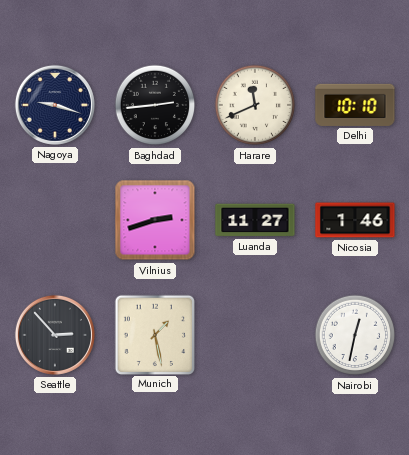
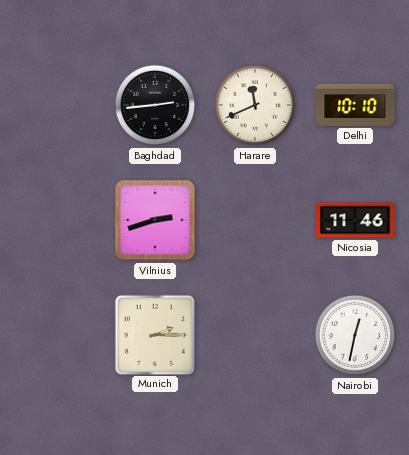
Nagoya: 9:18 -> none
Luanda: 11:27 -> none
Nicosia: 1:46 -> 11:46
Seattle: 2:53 -> none
Munich: 1:28 -> 2:15
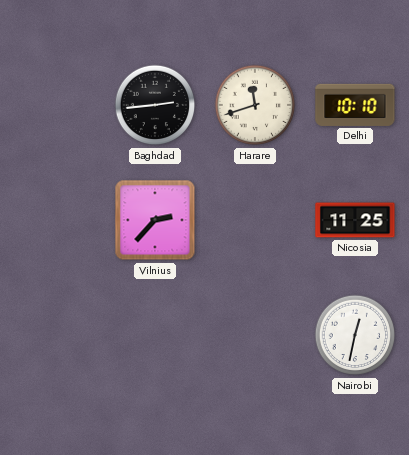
Harare: 11:41 -> 11:42
Vilnius: 2:42 -> 2:37
Nicosia: 11:46 -> 11:25
Munich: 2:15 -> none
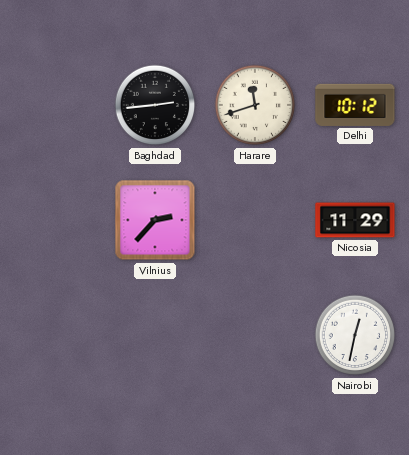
Delhi: 10:10 -> 10:12
Nicosia: 11:25 -> 11:29
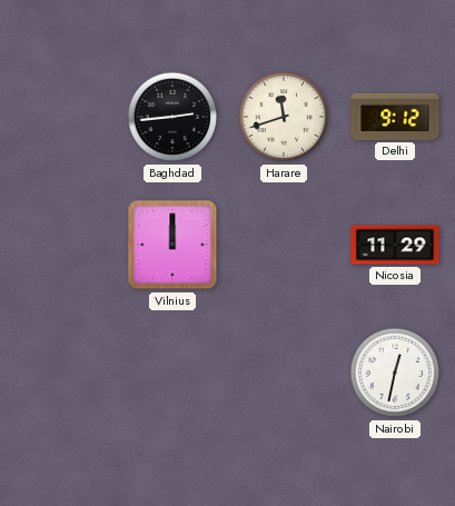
Delhi: 10:12 -> 9:12
Vilnius: 2:37 -> 12:00
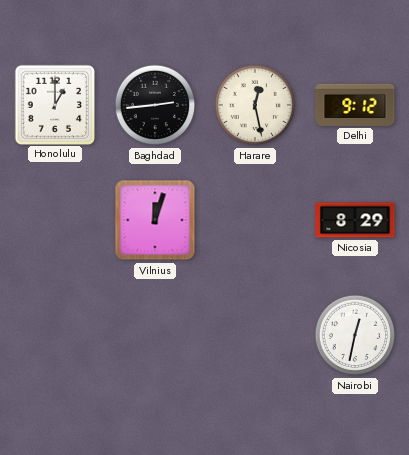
Honolulu: none -> 1:00
Harare: 11:42 -> 12:28
Vilnius: 12:00 -> 12:03
Nicosia: 11:29 -> 8:29
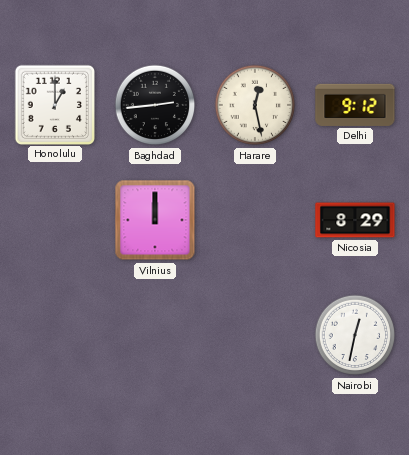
Vilnius: 12:03 -> 12:00
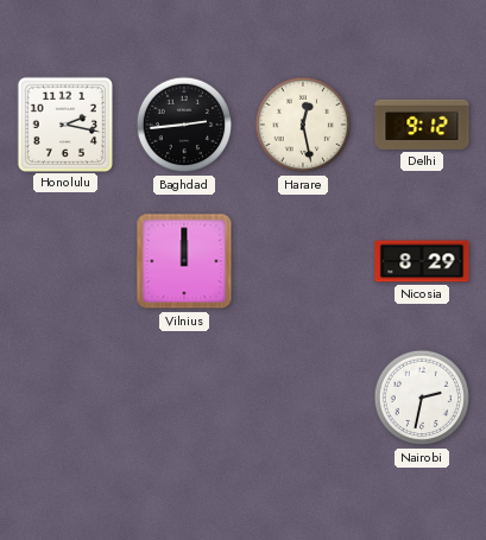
Honolulu: 1:00 -> 2:17
Nairobi: 12:32 -> 2:32
